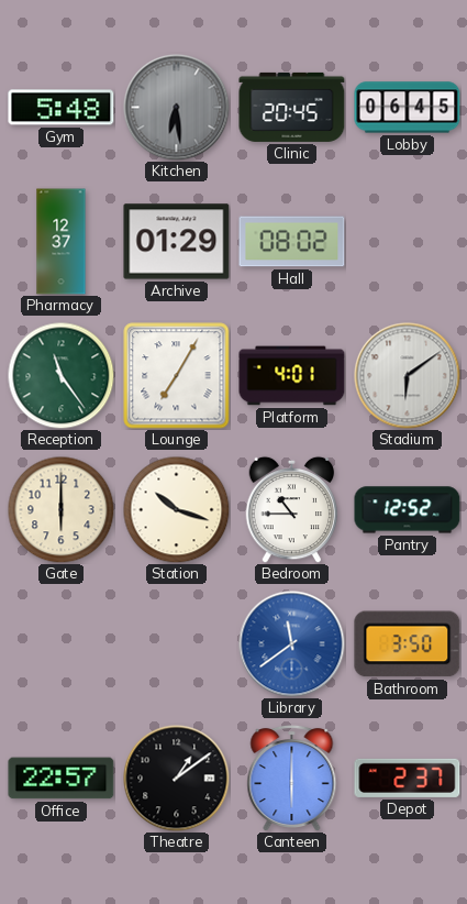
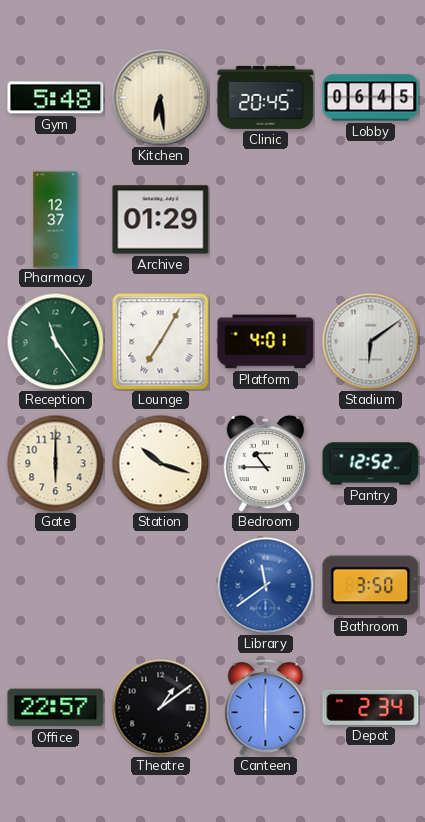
Kitchen dial: grey -> cream
Hall: 08:02 -> none
Depot: 2:37 -> 2:34
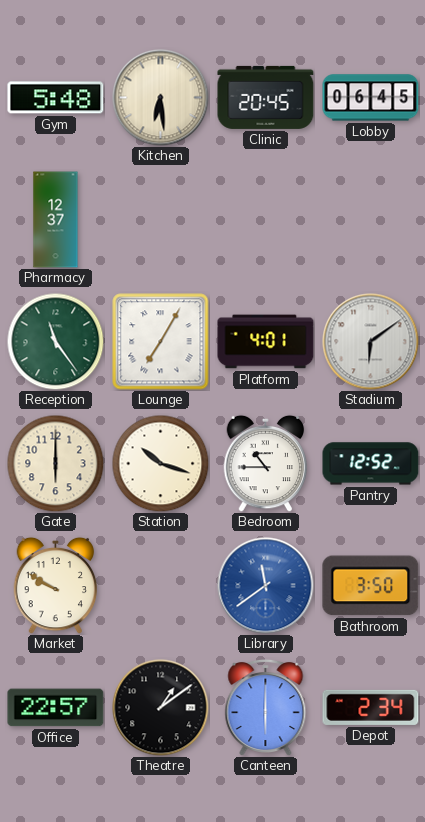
Archive: 01:29 -> none
Market: none -> 9:50
